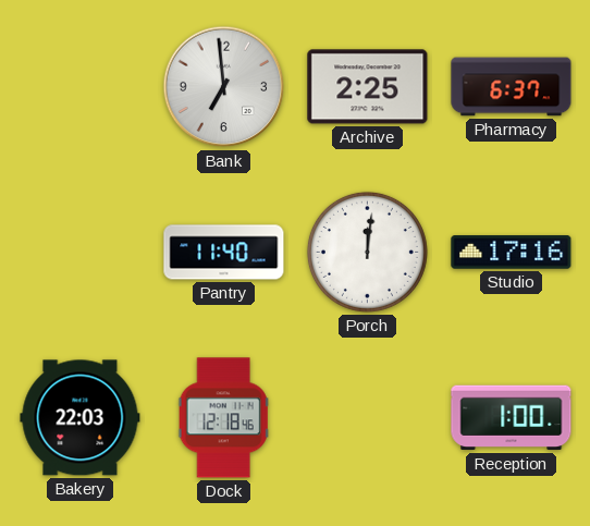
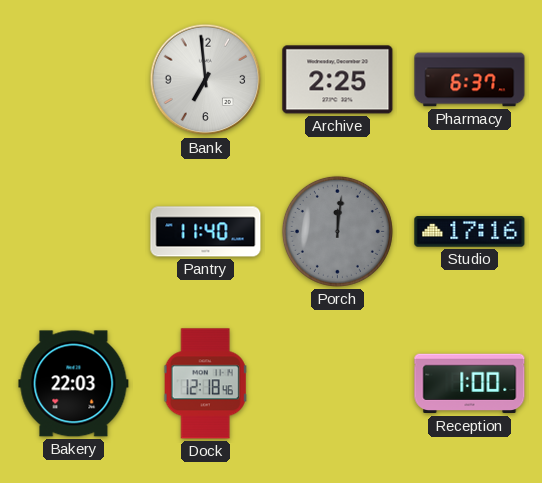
Porch dial: white -> grey
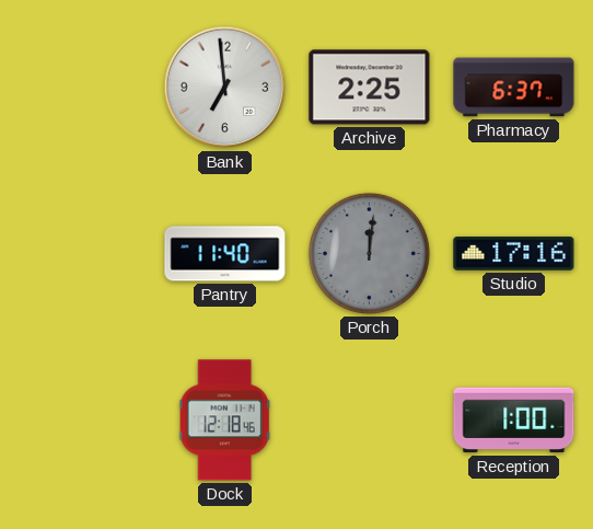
Bakery: 22:03 -> none
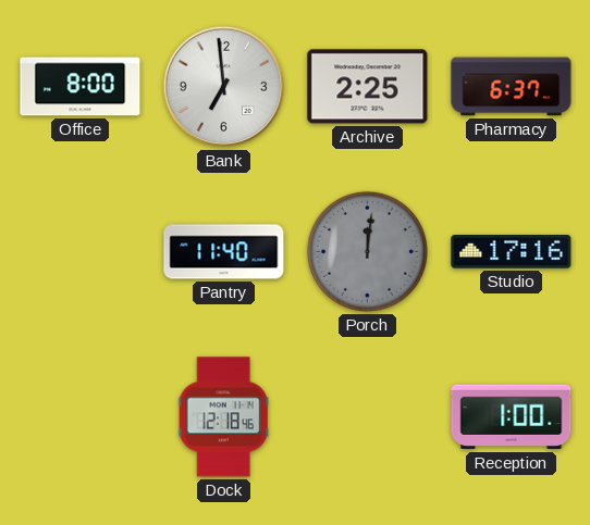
Office: none -> 8:00
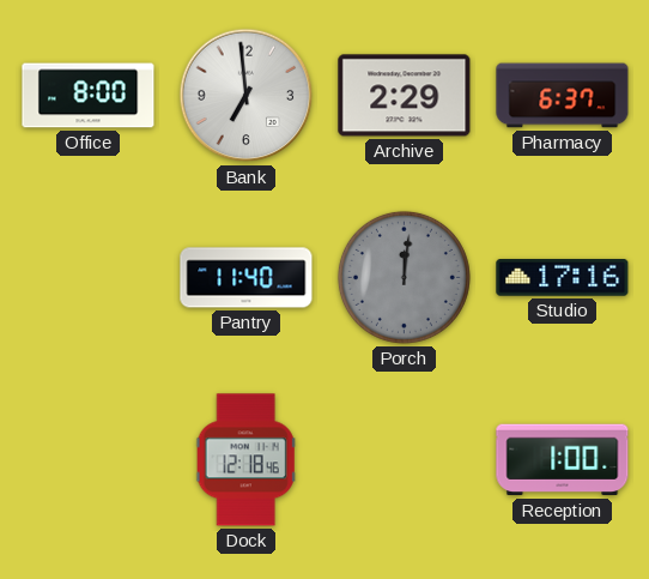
Archive: 2:25 -> 2:29
